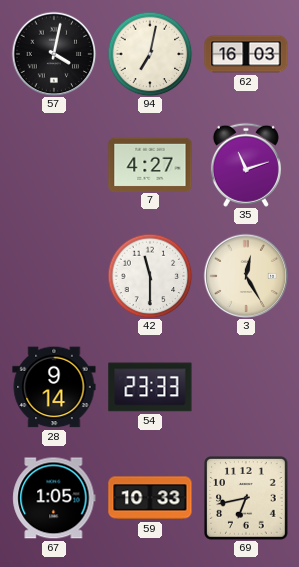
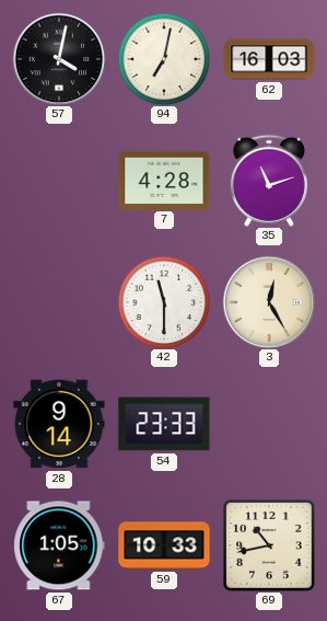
7: 4:27 -> 4:28
69: 6:43 -> 10:43
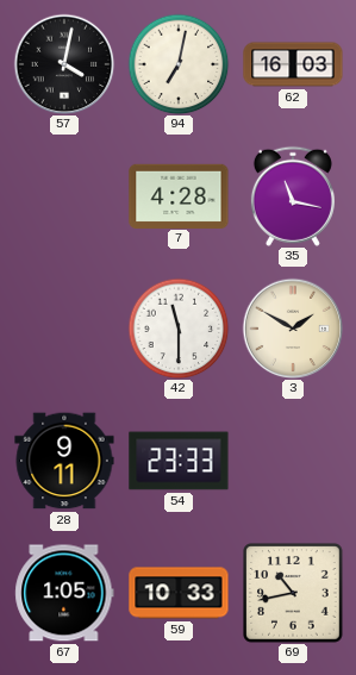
35: 11:12 -> 11:17
3: 12:25 -> 1:50
28: 9:14 -> 9:11
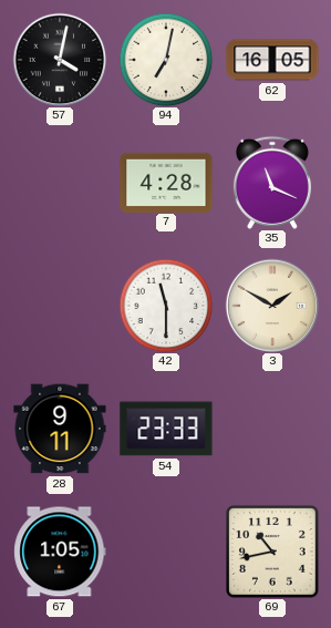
62: 16:03 -> 16:05
35: 11:17 -> 11:19
59: 10:33 -> none
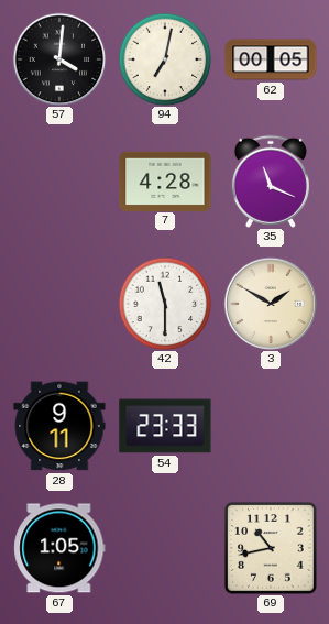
57: 4:02 -> 4:01
62: 16:05 -> 00:05
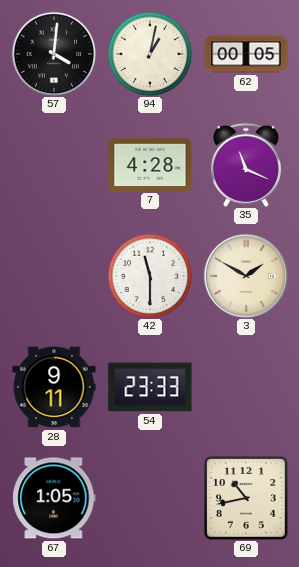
94: 7:02 -> 1:02
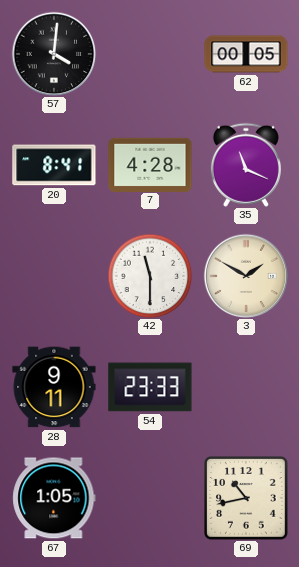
94: 1:02 -> none
20: none -> 8:41
